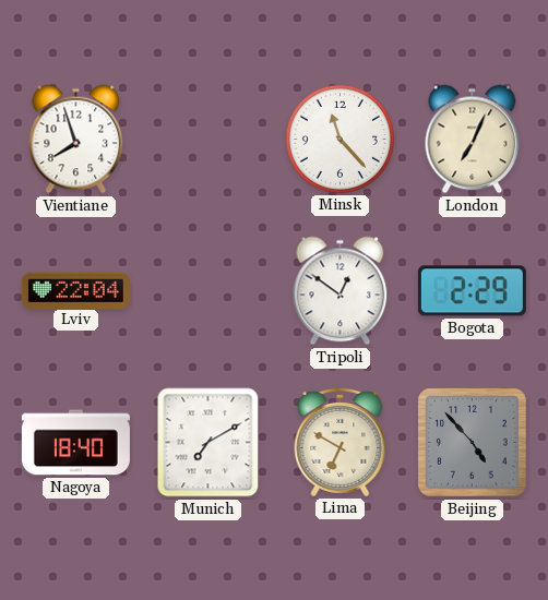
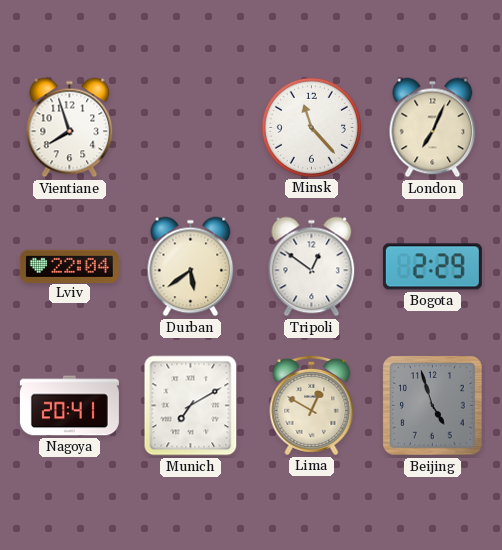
Durban: none -> 5:39
Nagoya: 18:40 -> 20:41
Lima: 6:50 -> 12:50
Beijing: 4:53 -> 4:57
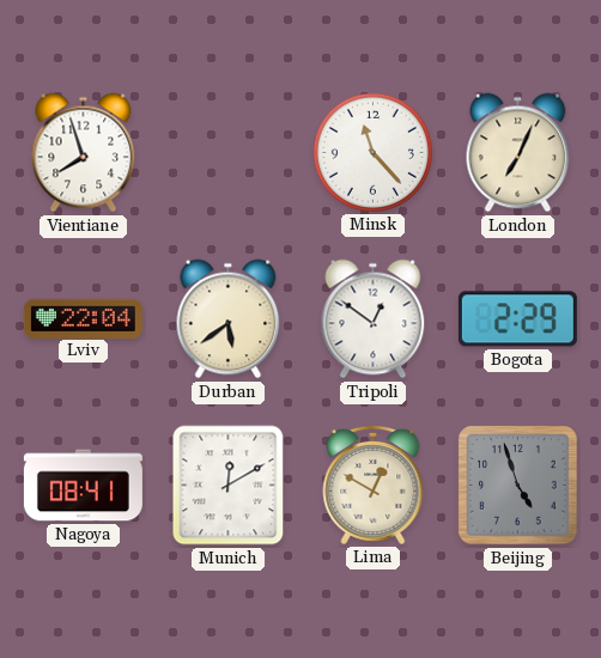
Nagoya: 20:41 -> 08:41
Munich: 7:10 -> 12:10
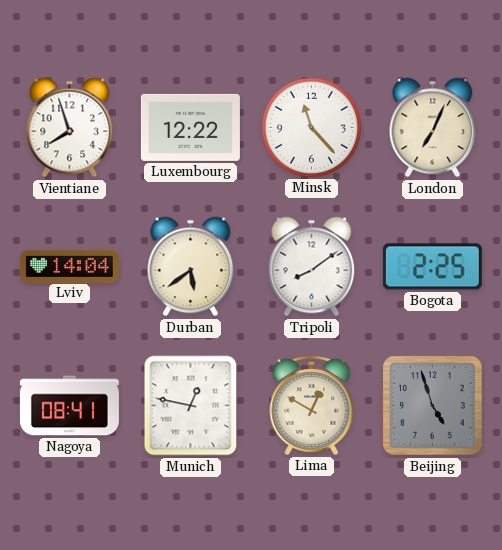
Luxembourg: none -> 12:22
Lviv: 22:04 -> 14:04
Tripoli: 12:51 -> 8:09
Bogota: 2:29 -> 2:25
Munich: 12:10 -> 12:47
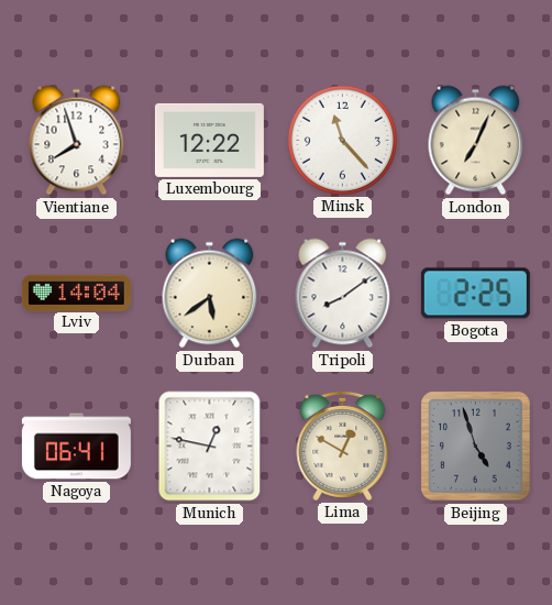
Nagoya: 08:41 -> 06:41
